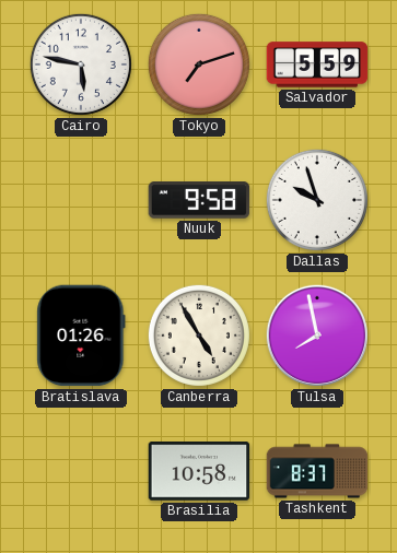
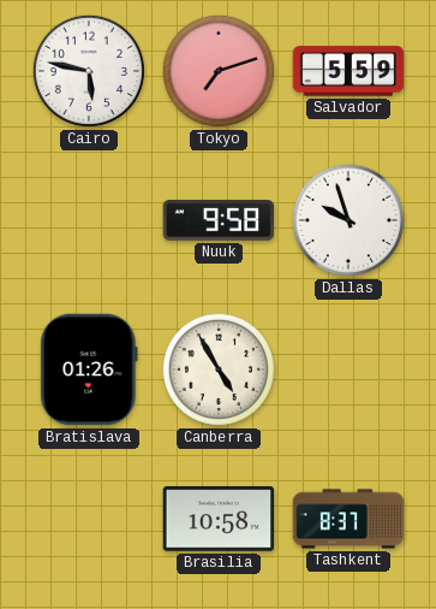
Tulsa: 7:58 -> none
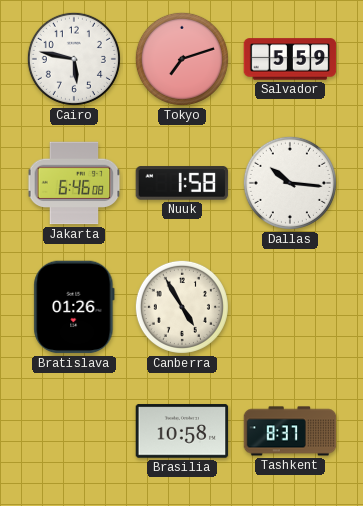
Jakarta: none -> 6:46
Nuuk: 9:58 -> 1:58
Dallas: 9:57 -> 10:16
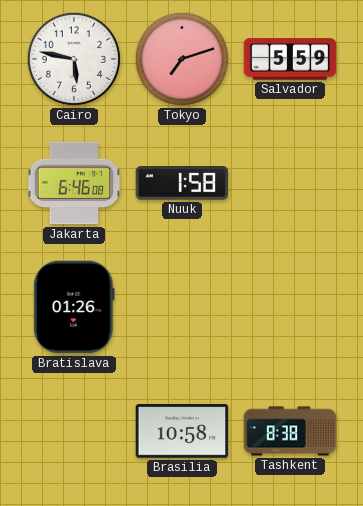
Dallas: 10:16 -> none
Canberra: 4:55 -> none
Tashkent: 8:37 -> 8:38
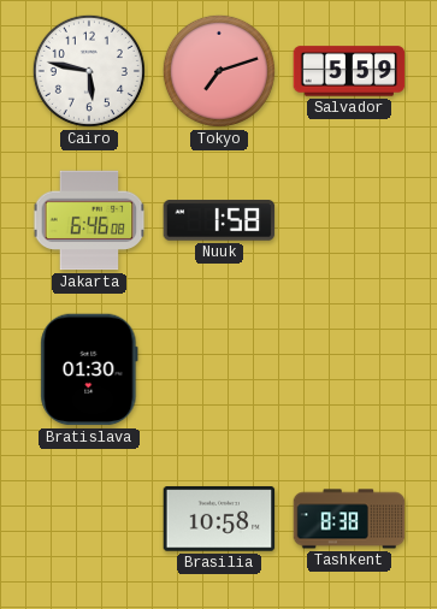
Bratislava: 01:26 -> 01:30
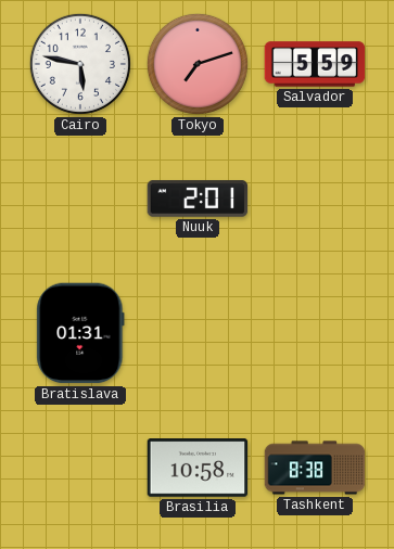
Jakarta: 6:46 -> none
Nuuk: 1:58 -> 2:01
Bratislava: 01:30 -> 01:31
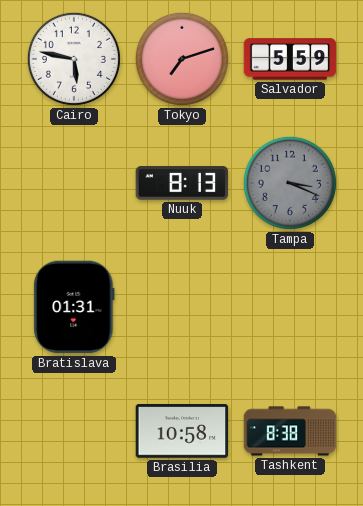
Nuuk: 2:01 -> 8:13
Tampa: none -> 3:19
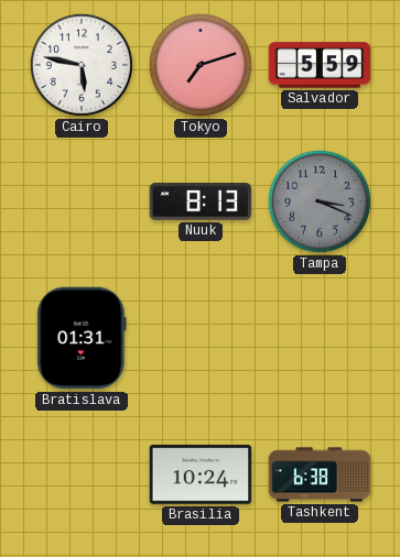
Brasilia: 10:58 -> 10:24
Tashkent: 8:38 -> 6:38
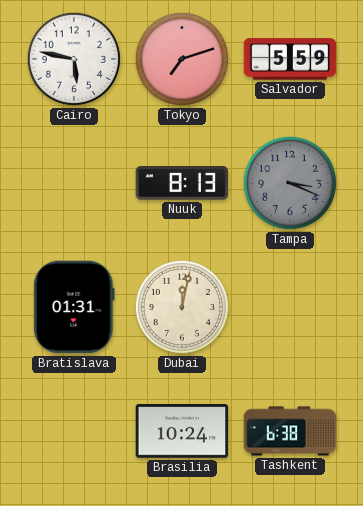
Dubai: none -> 12:02
